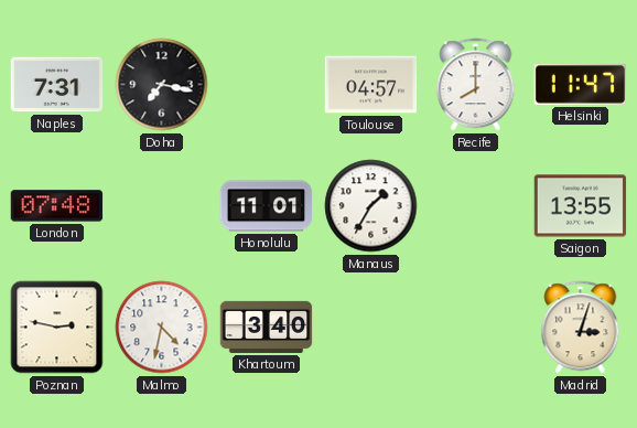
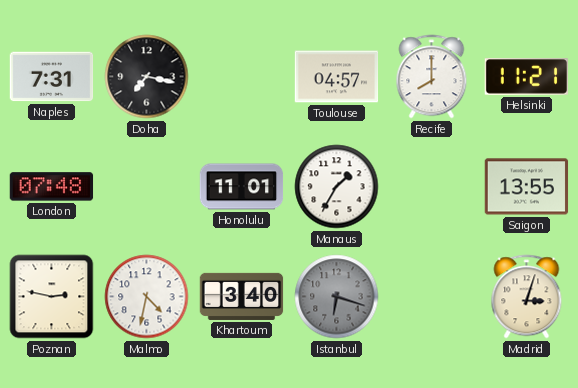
Helsinki: 11:47 -> 11:21
Istanbul: none -> 6:18
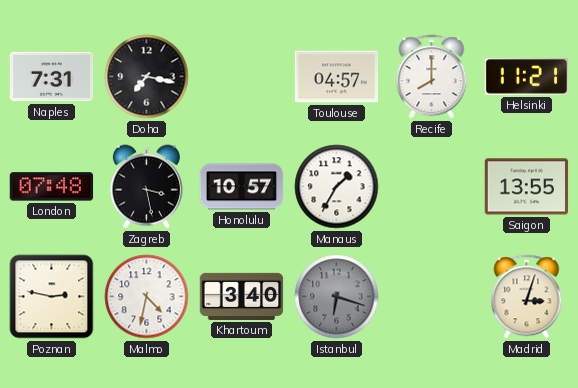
Zagreb: none -> 3:28
Honolulu: 11:01 -> 10:57
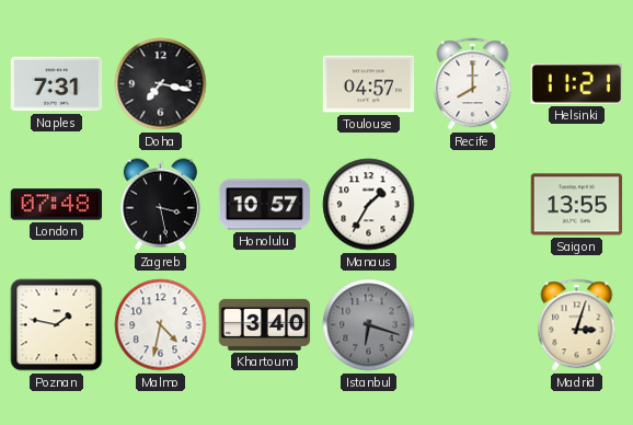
Poznan: 2:47 -> 1:47
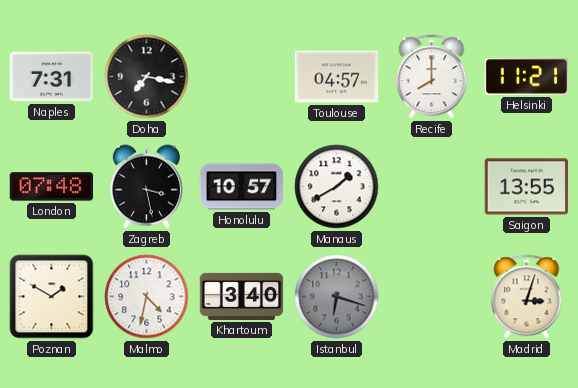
Manaus: 1:35 -> 1:40
Poznan: 1:47 -> 1:50
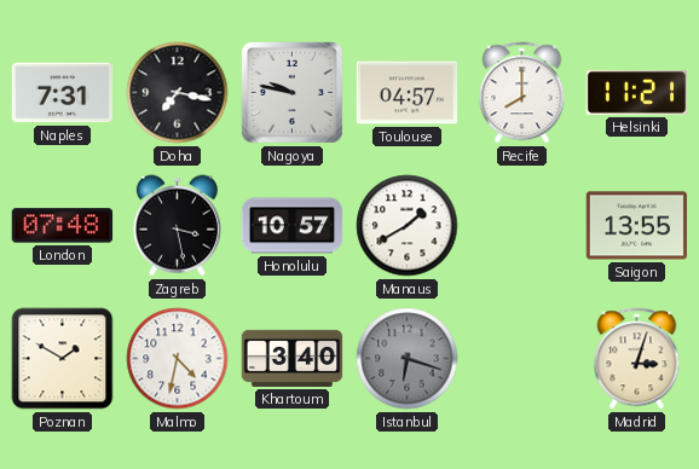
Nagoya: none -> 9:47
